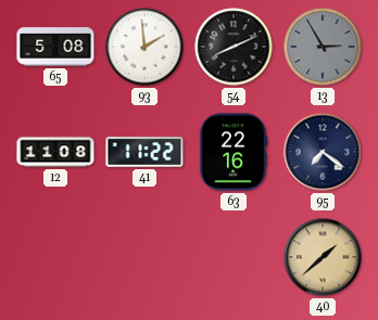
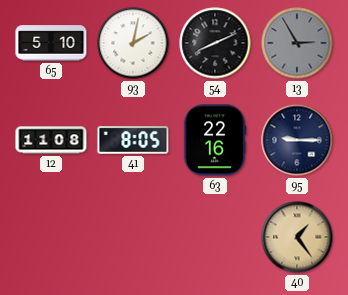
65: 5:08 -> 5:10
93: 1:59 -> 2:02
41: 11:22 -> 8:05
95: 7:21 -> 9:15
40: 1:38 -> 1:24
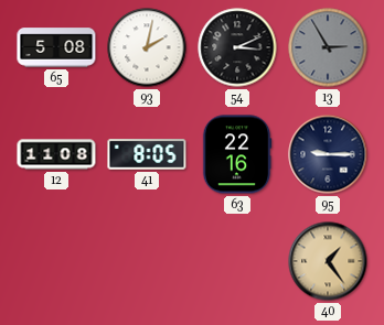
65: 5:10 -> 5:08
54: 8:11 -> 3:11
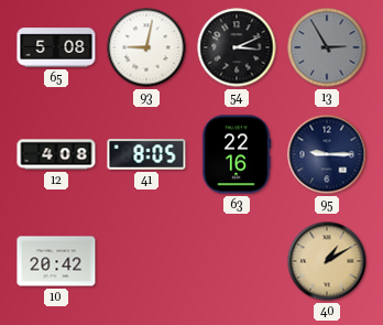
93: 2:02 -> 9:02
12: 11:08 -> 4:08
10: none -> 20:42
40: 1:24 -> 1:10
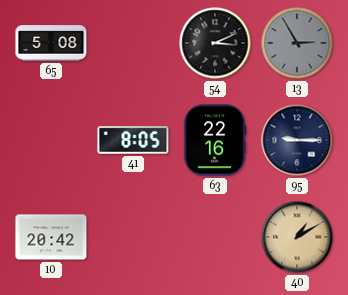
93: 9:02 -> none
12: 4:08 -> none
